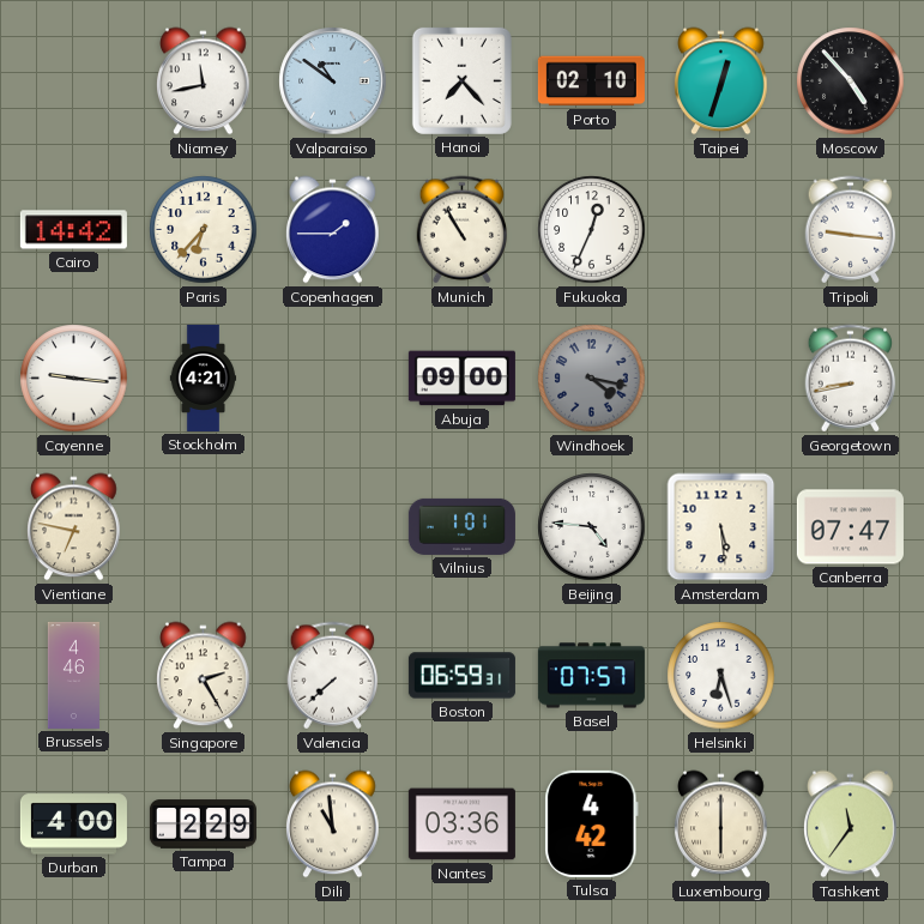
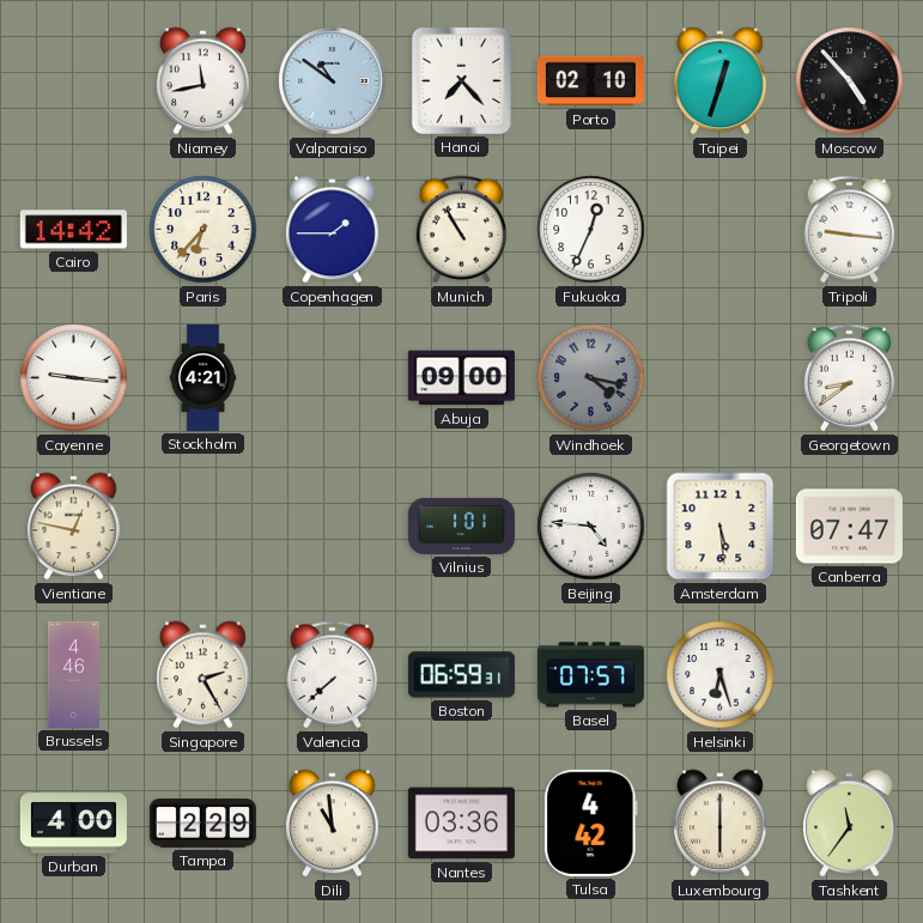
Georgetown: 8:43 -> 8:39
Vientiane: 6:47 -> 12:47
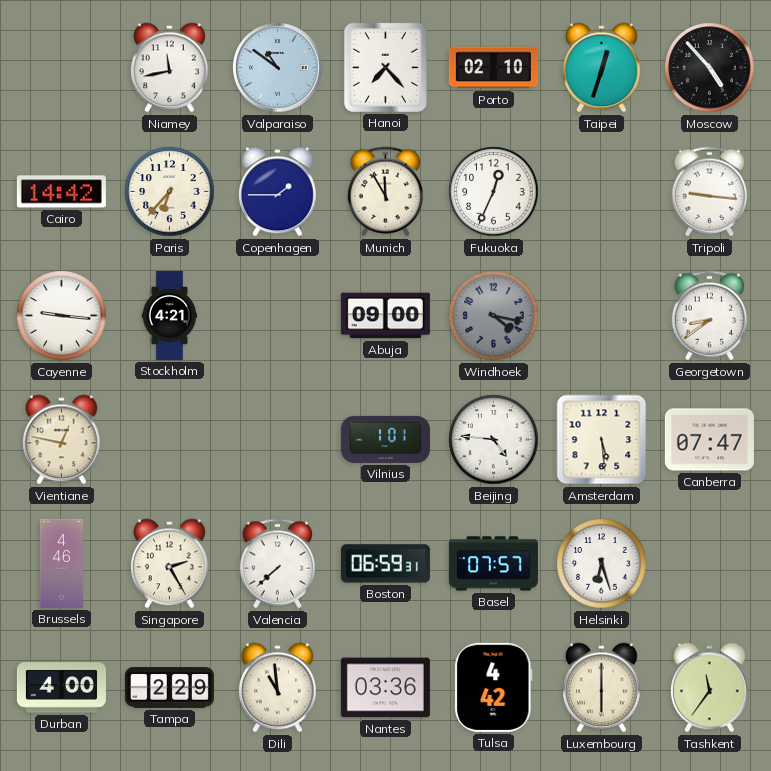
Munich: 10:55 -> 11:55
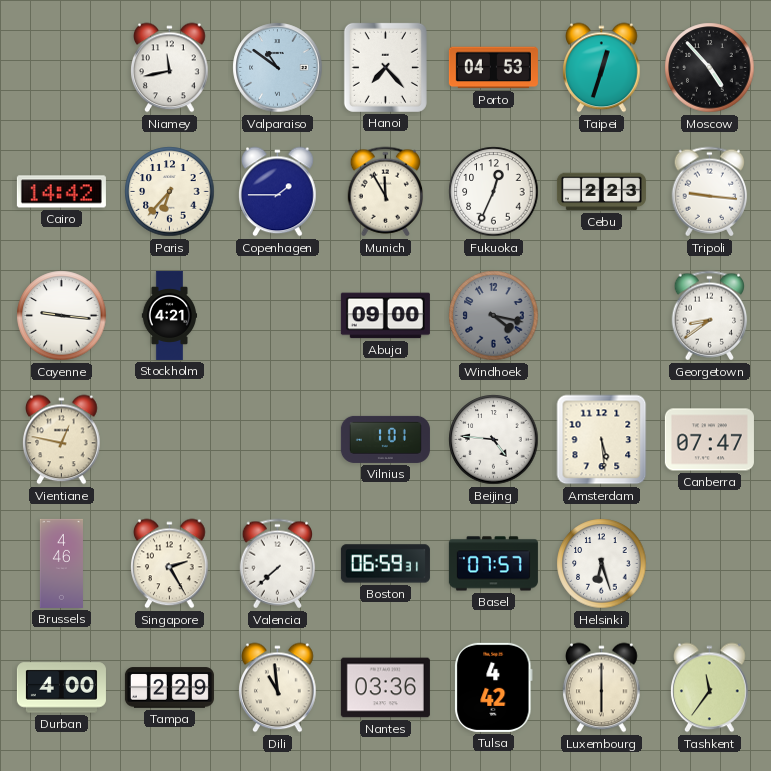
Porto: 02:10 -> 04:53
Cebu: none -> 2:23
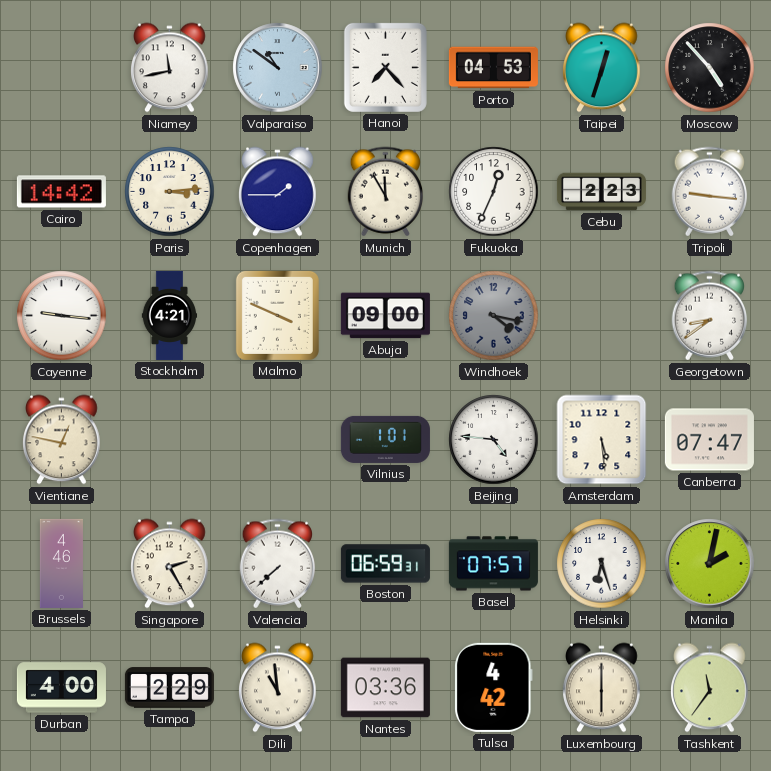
Paris: 6:37 -> 3:14
Malmo: none -> 3:49
Manila: none -> 2:02
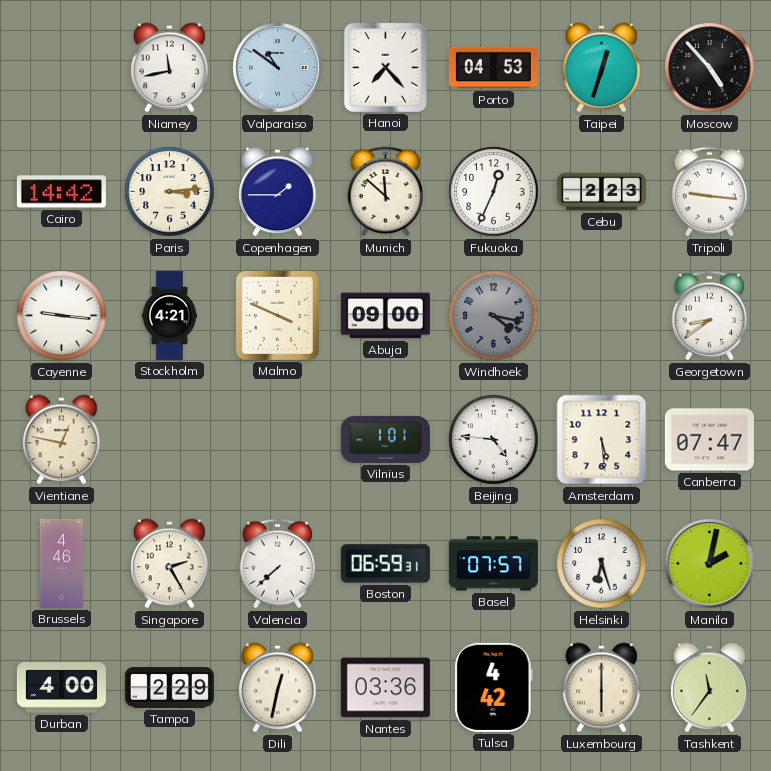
Munich: 11:55 -> 11:52
Dili: 10:59 -> 12:32
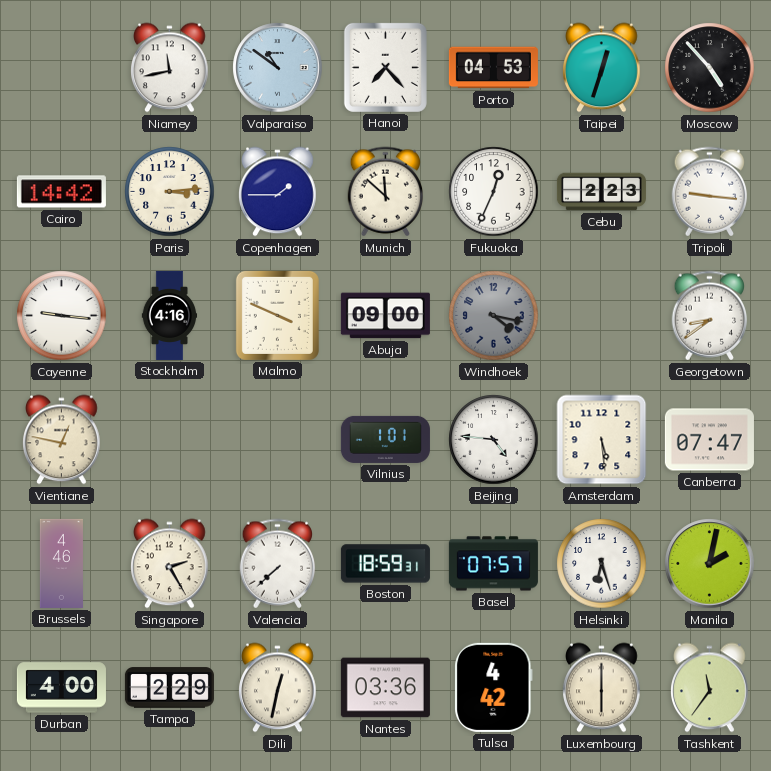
Stockholm: 4:21 -> 4:16
Boston: 06:59 -> 18:59
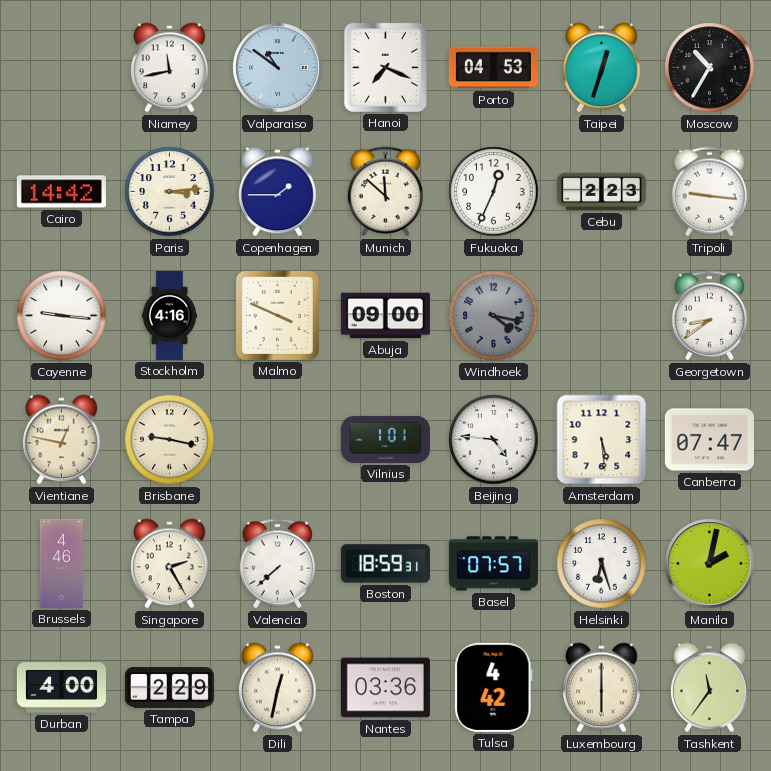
Hanoi: 7:23 -> 7:19
Moscow: 4:53 -> 10:35
Brisbane: none -> 9:17
